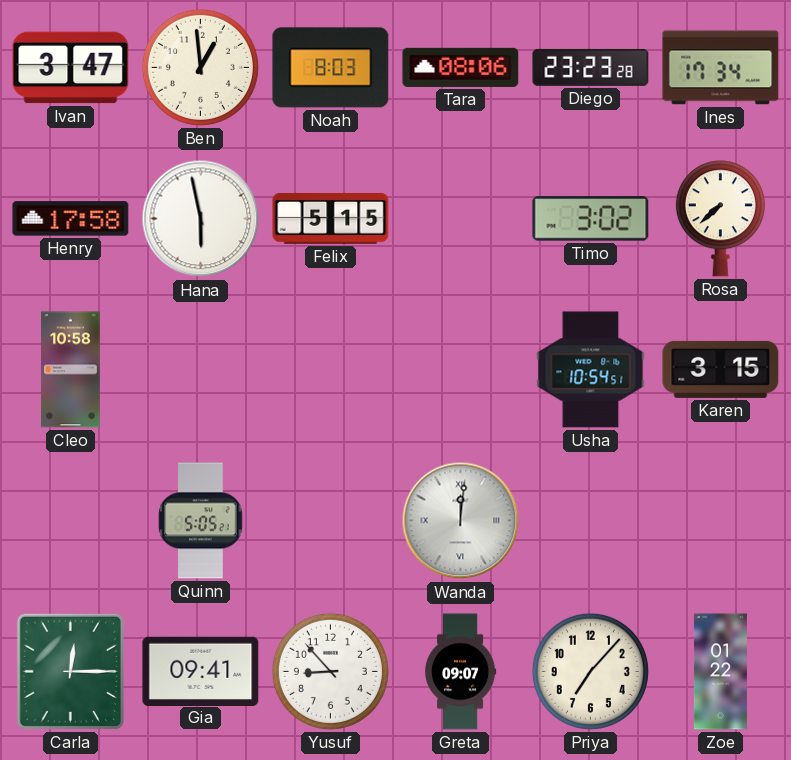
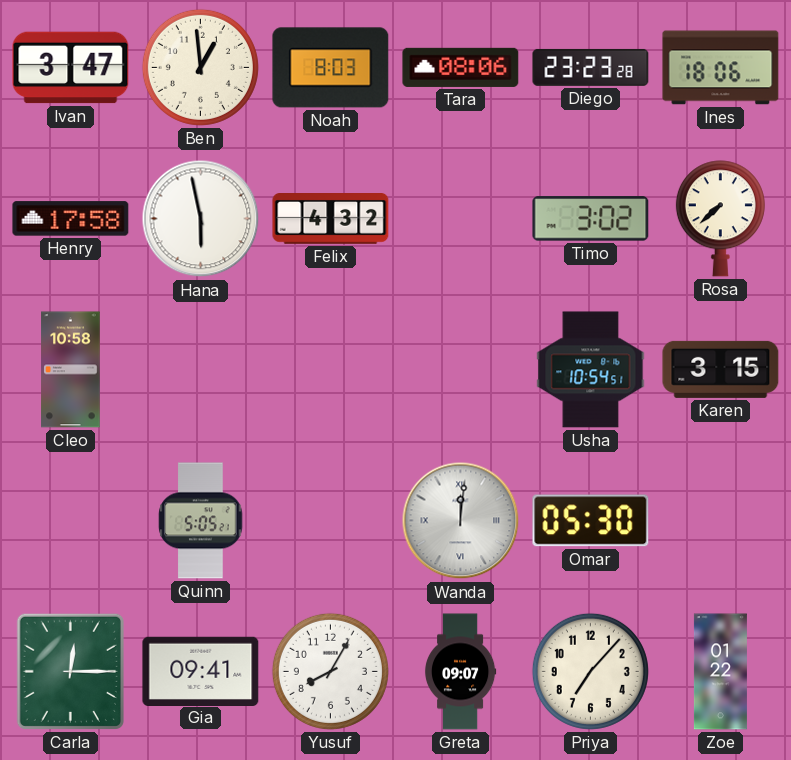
Ines: 17:34 -> 18:06
Felix: 5:15 -> 4:32
Omar: none -> 05:30
Yusuf: 8:53 -> 8:05
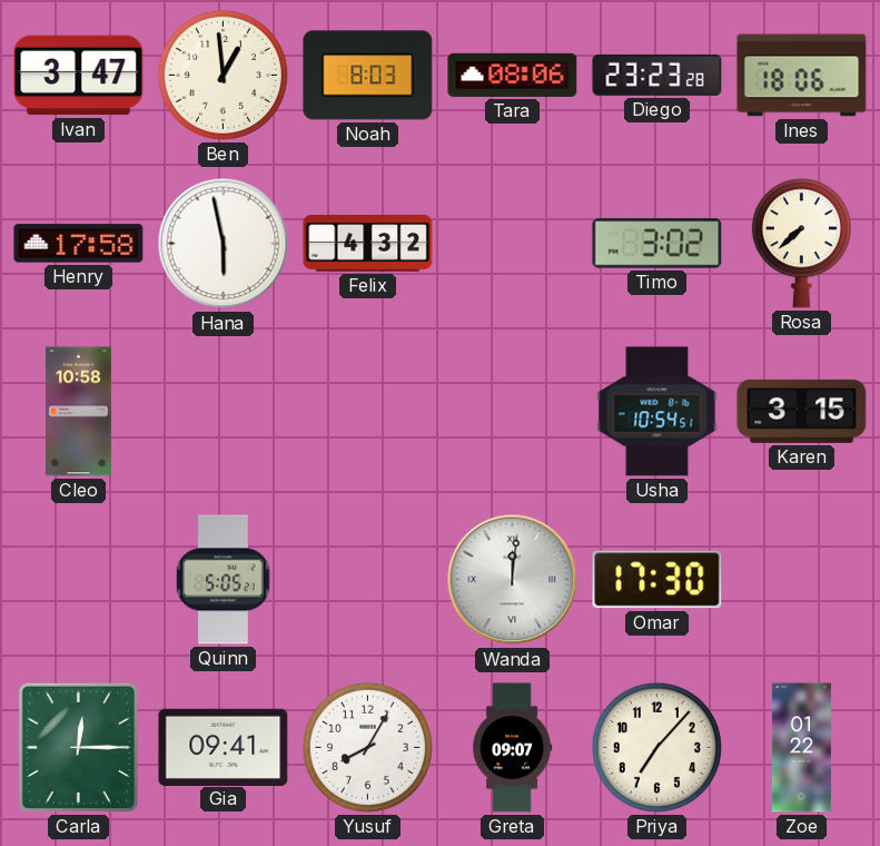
Omar: 05:30 -> 17:30
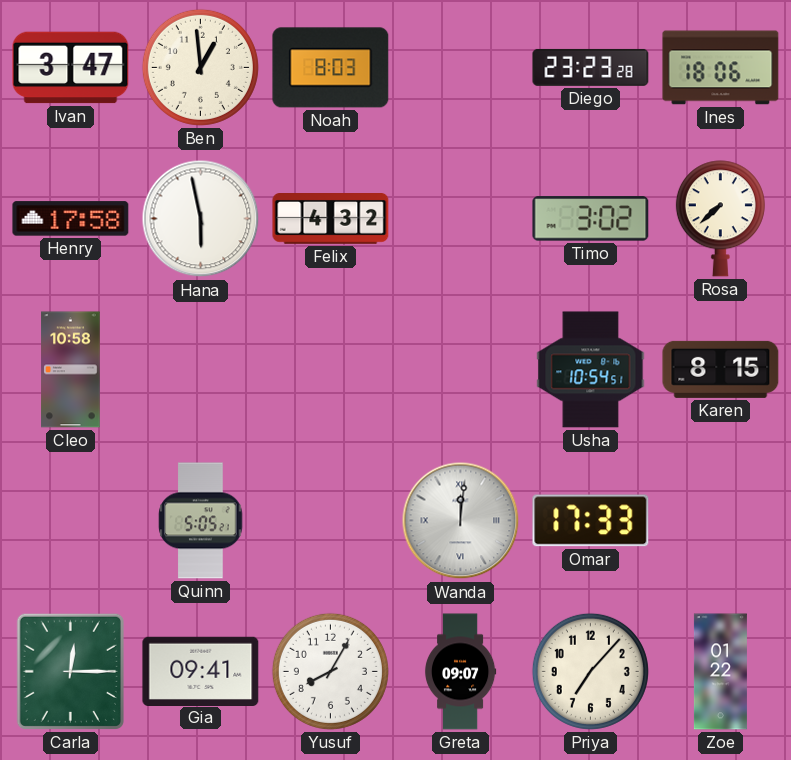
Tara: 08:06 -> none
Karen: 3:15 -> 8:15
Omar: 17:30 -> 17:33
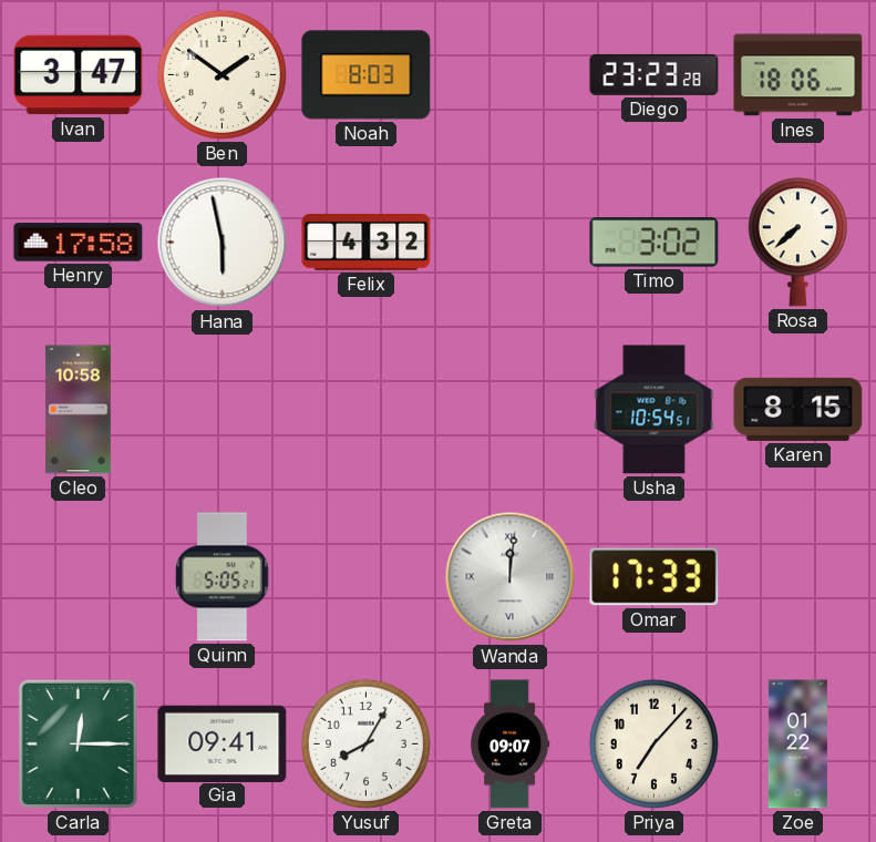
Ben: 12:59 -> 1:51
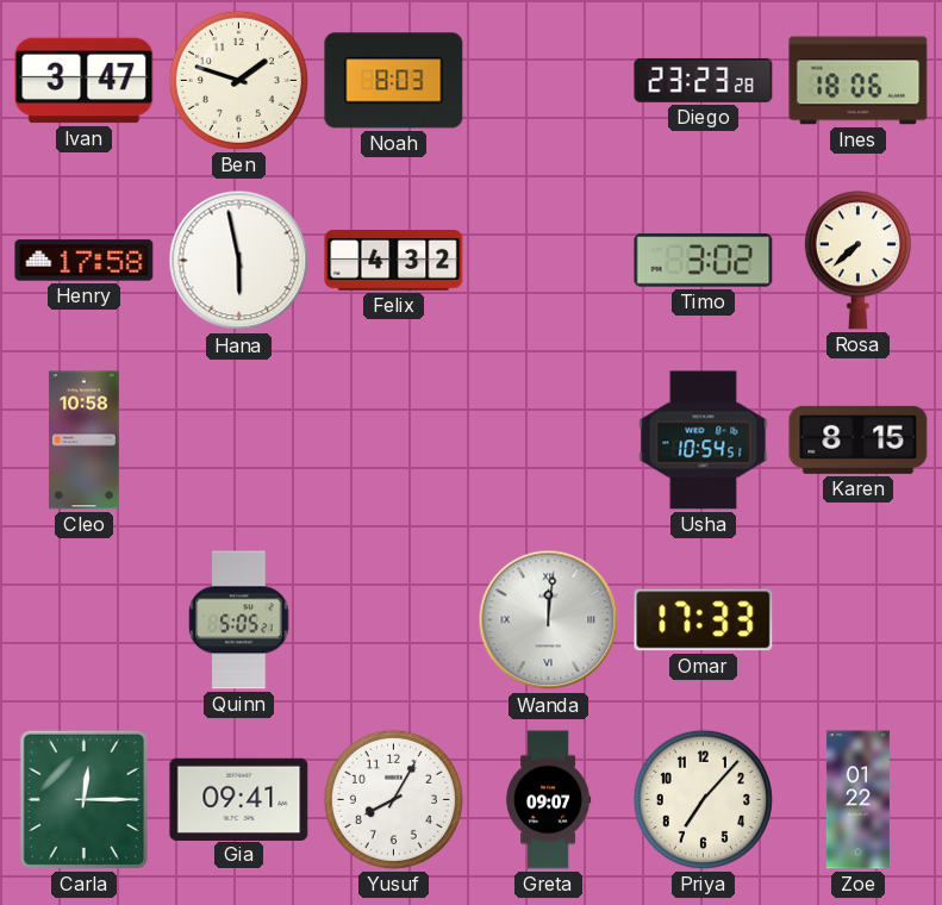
Ben: 1:51 -> 1:48
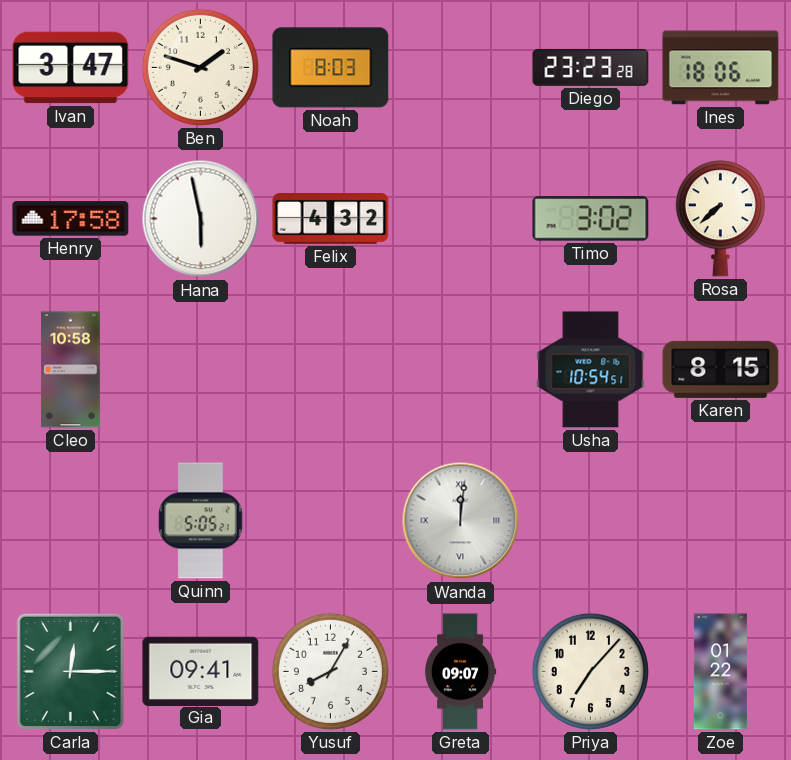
Omar: 17:33 -> none
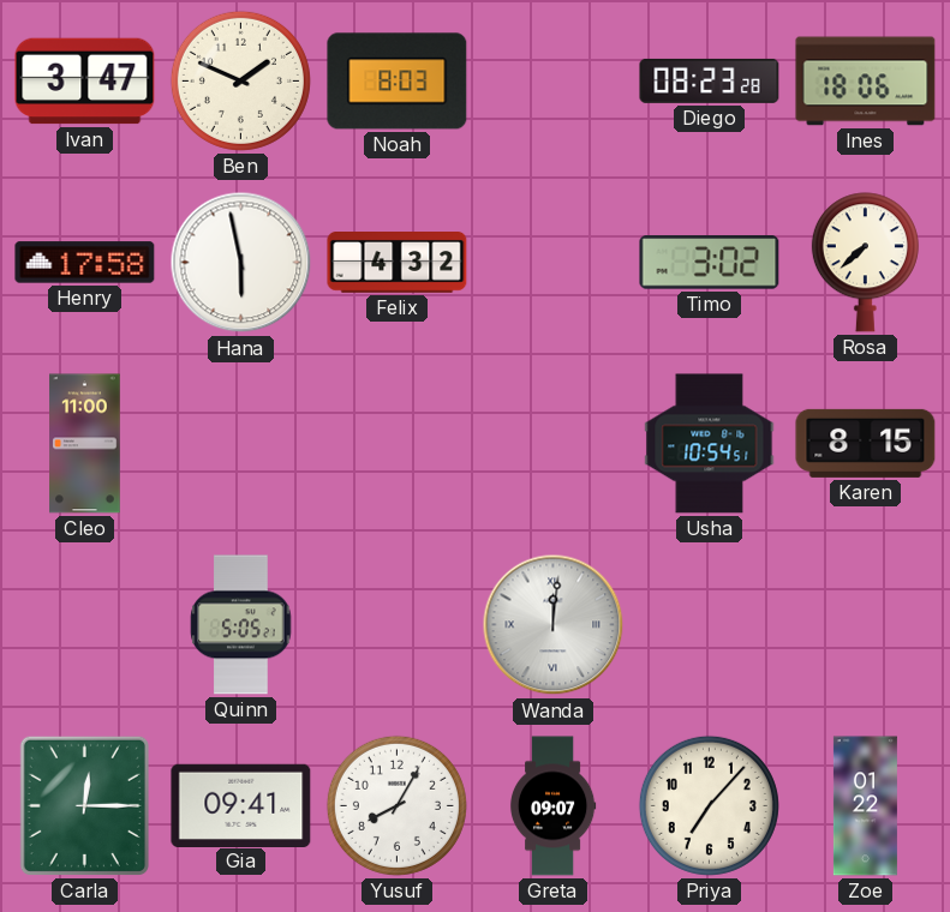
Ben: 1:48 -> 1:49
Diego: 23:23 -> 08:23
Cleo: 10:58 -> 11:00
